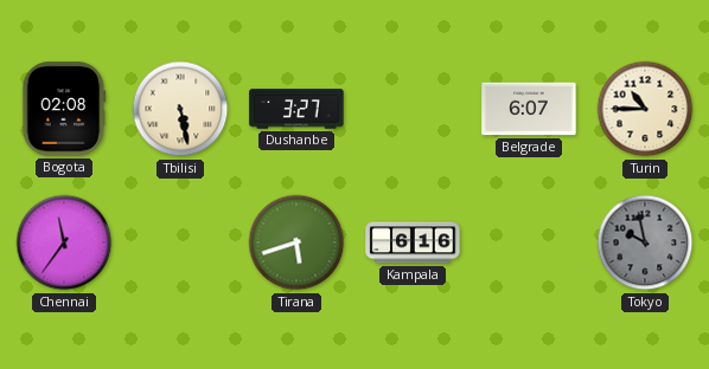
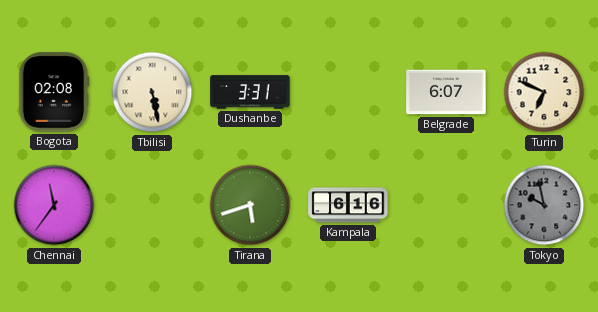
Dushanbe: 3:27 -> 3:31
Turin: 10:45 -> 6:49
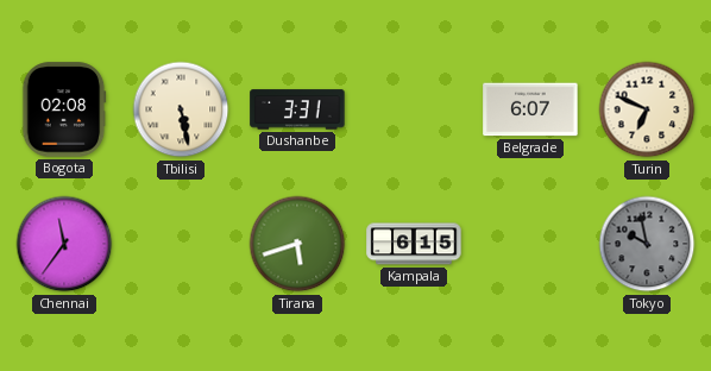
Kampala: 6:16 -> 6:15
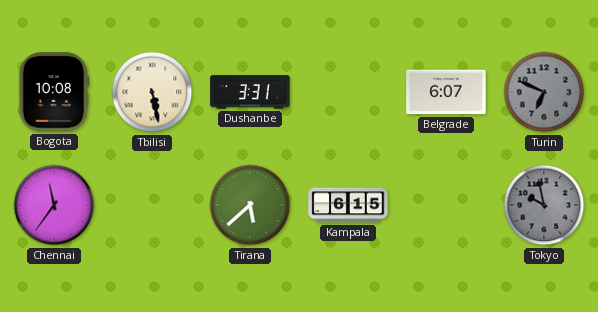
Bogota: 02:08 -> 10:08
Turin dial: cream -> grey
Tirana: 5:42 -> 5:38
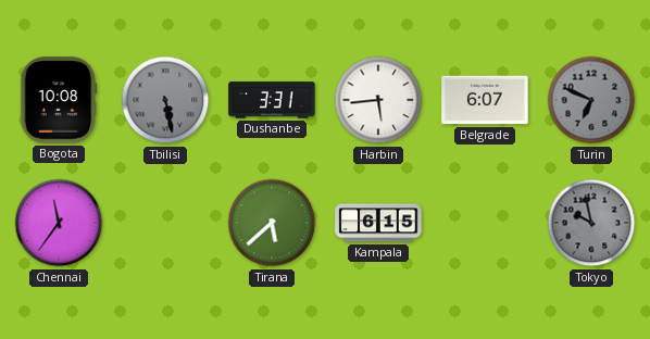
Tbilisi dial: cream -> grey
Harbin: none -> 5:44
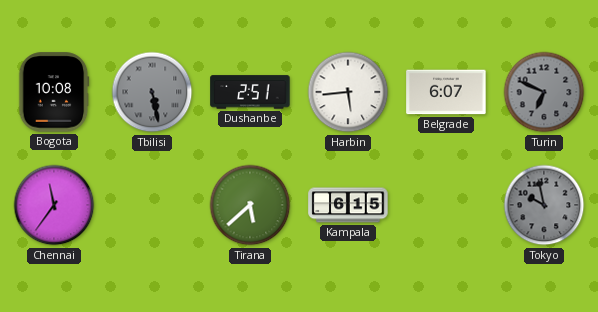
Dushanbe: 3:31 -> 2:51
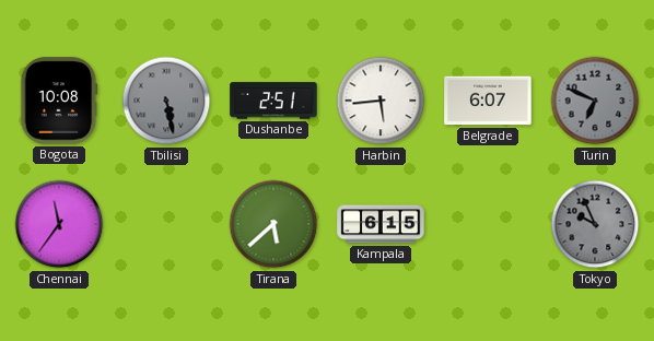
Tokyo: 9:58 -> 9:56
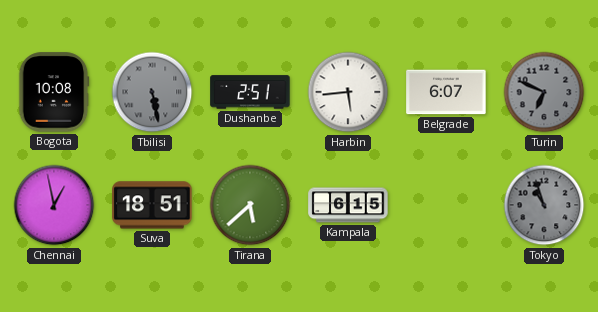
Chennai: 11:36 -> 12:58
Suva: none -> 18:51
Tokyo: 9:56 -> 10:57
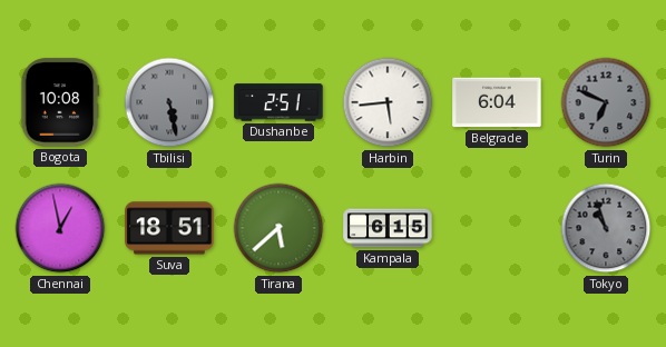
Belgrade: 6:07 -> 6:04
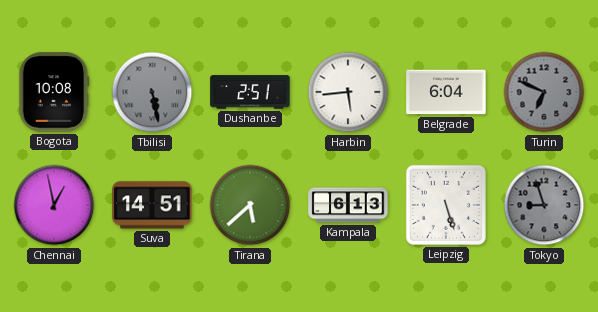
Suva: 18:51 -> 14:51
Kampala: 6:15 -> 6:13
Leipzig: none -> 5:27
Tokyo: 10:57 -> 8:57
